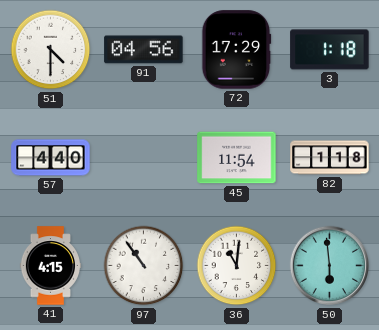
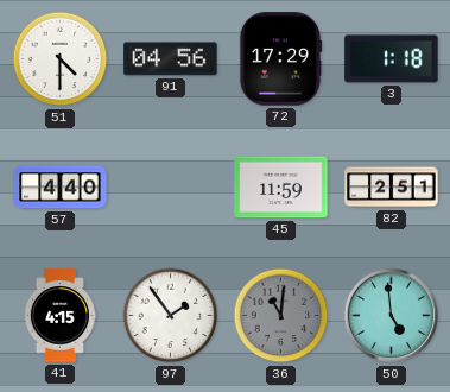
45: 11:54 -> 11:59
82: 1:18 -> 2:51
97: 10:54 -> 1:54
36 dial: white -> grey
50: 5:59 -> 4:59
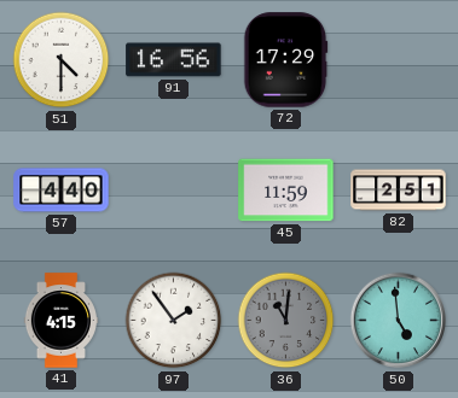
91: 04:56 -> 16:56
3: 1:18 -> none
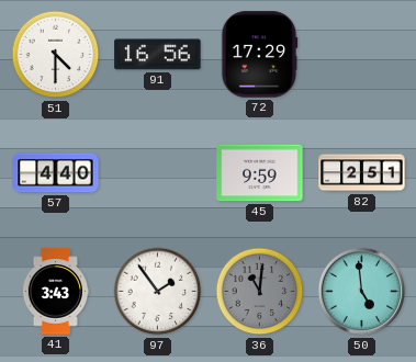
45: 11:59 -> 9:59
41: 4:15 -> 3:43
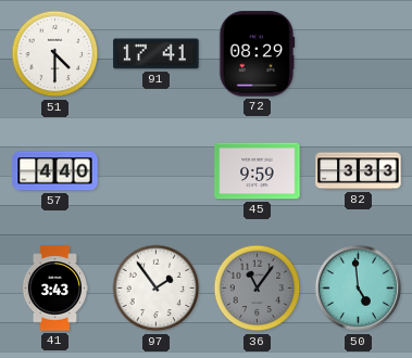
91: 16:56 -> 17:41
72: 17:29 -> 08:29
82: 2:51 -> 3:33
36: 11:01 -> 11:06
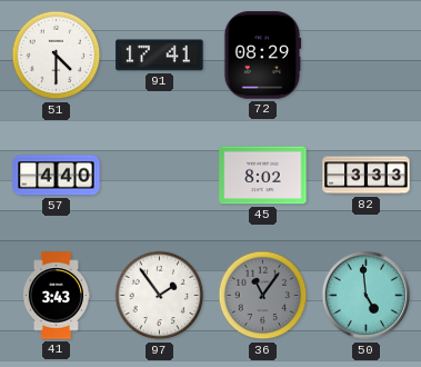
45: 9:59 -> 8:02
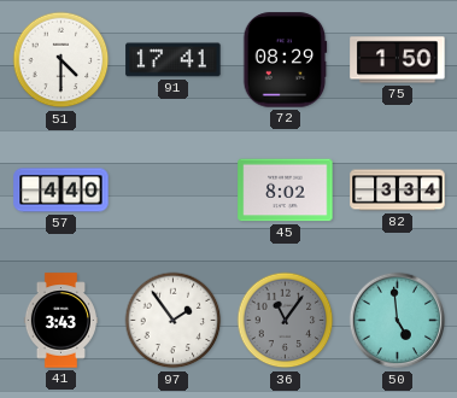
75: none -> 1:50
82: 3:33 -> 3:34
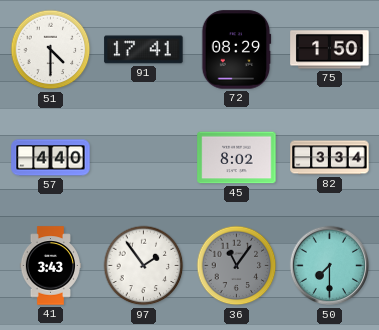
50: 4:59 -> 7:30
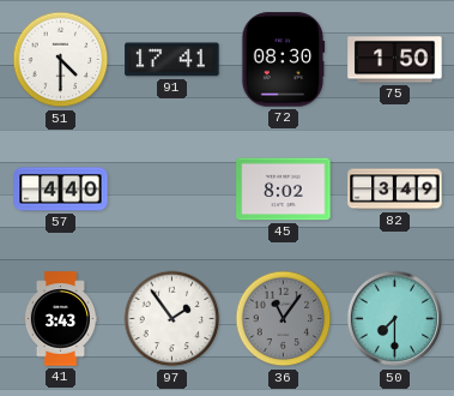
72: 08:29 -> 08:30
82: 3:34 -> 3:49
